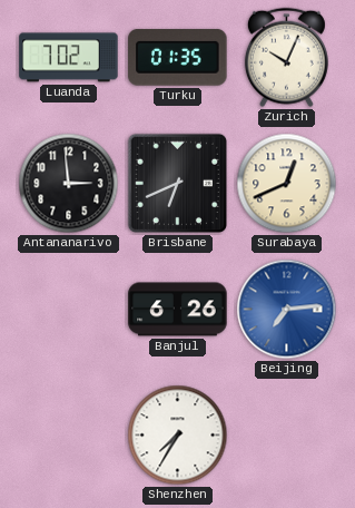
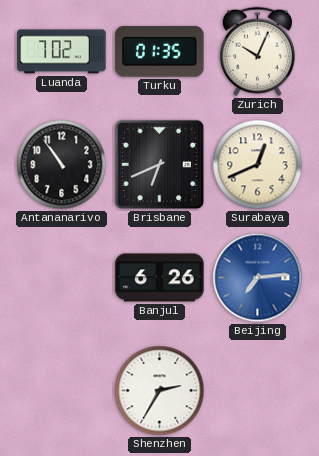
Antananarivo: 2:59 -> 10:54
Shenzhen: 7:35 -> 2:35
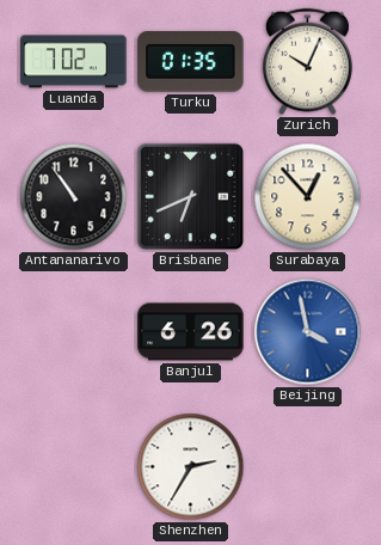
Surabaya: 12:41 -> 12:53
Beijing: 7:14 -> 3:58
